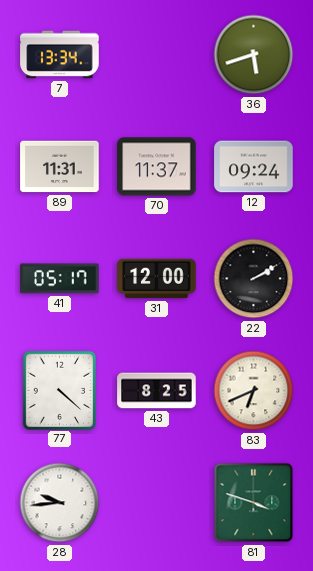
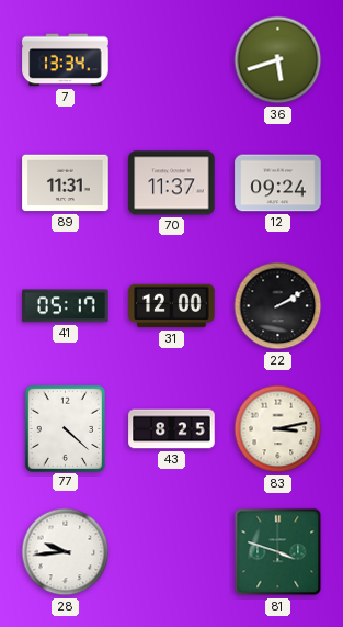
83: 6:41 -> 3:13
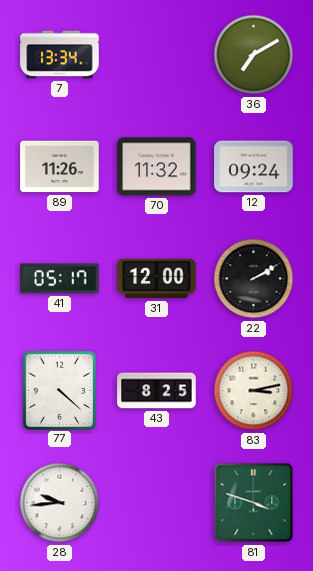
36: 5:42 -> 7:10
89: 11:31 -> 11:26
70: 11:37 -> 11:32
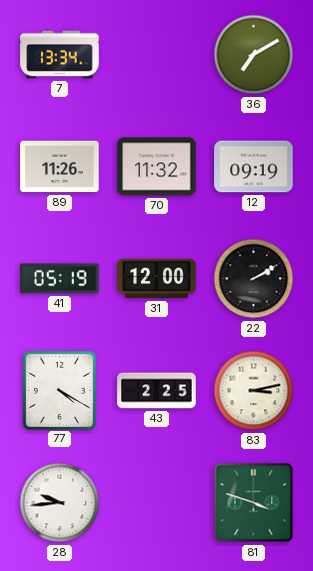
12: 09:24 -> 09:19
41: 05:17 -> 05:19
77: 4:22 -> 4:20
43: 8:25 -> 2:25
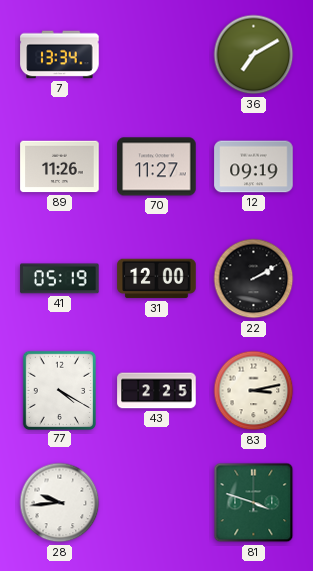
70: 11:32 -> 11:27
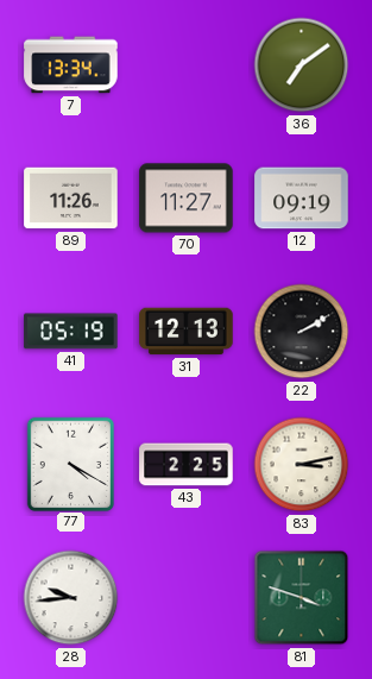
36: 7:10 -> 7:09
31: 12:00 -> 12:13
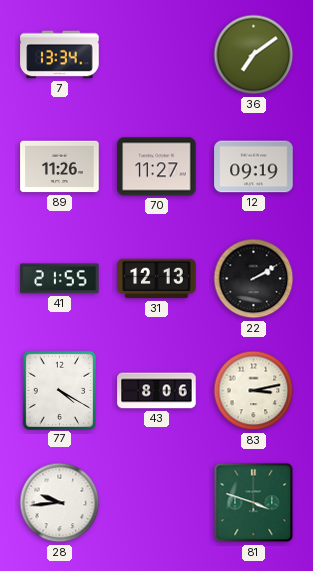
41: 05:19 -> 21:55
43: 2:25 -> 8:06
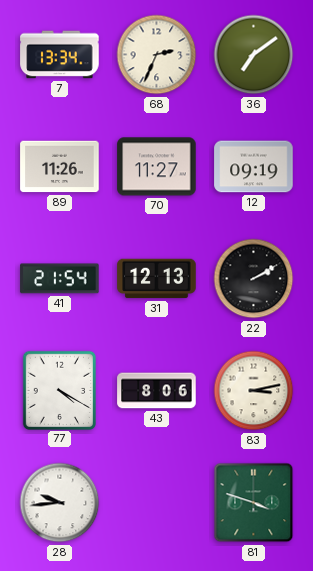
68: none -> 2:34
41: 21:55 -> 21:54
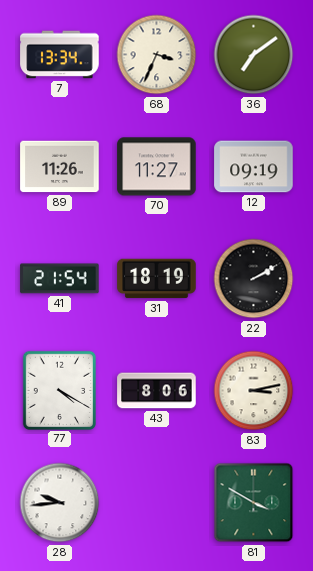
68: 2:34 -> 3:34
31: 12:13 -> 18:19
81: 3:48 -> 3:50
